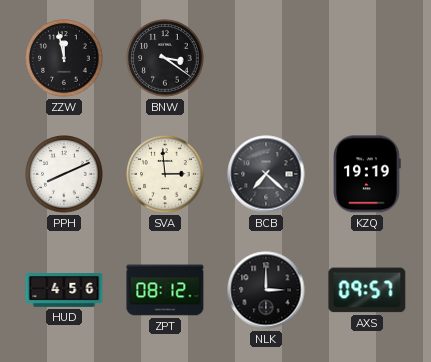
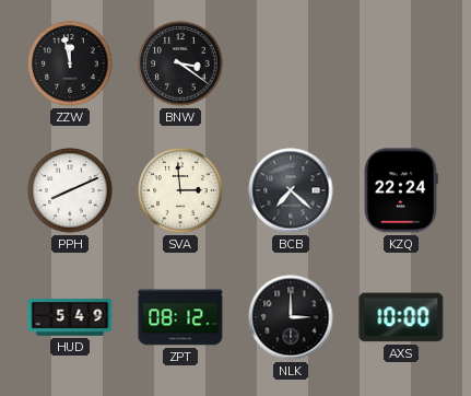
KZQ: 19:19 -> 22:24
HUD: 4:56 -> 5:49
AXS: 09:57 -> 10:00
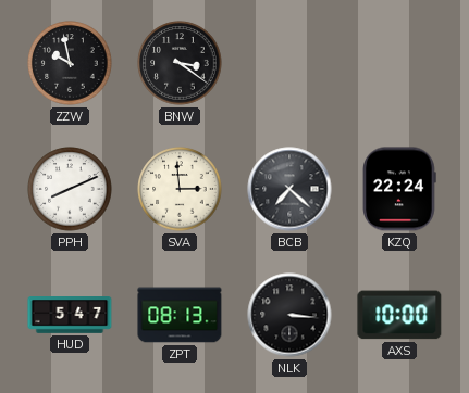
ZZW: 11:58 -> 9:58
HUD: 5:49 -> 5:47
ZPT: 08:12 -> 08:13
NLK: 3:00 -> 3:16
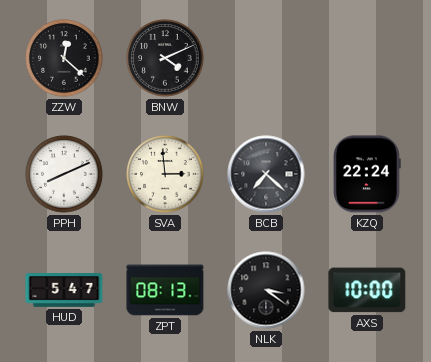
ZZW: 9:58 -> 12:22
BNW: 3:21 -> 4:11
NLK: 3:16 -> 3:21
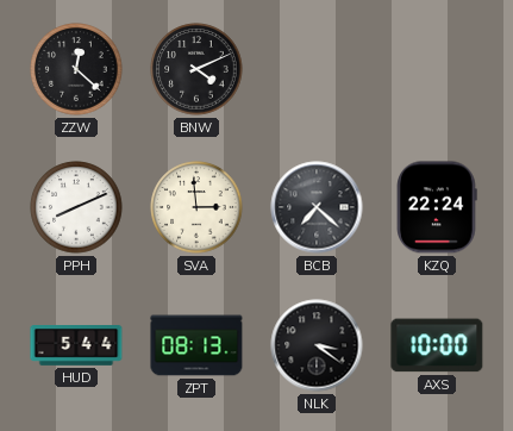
HUD: 5:47 -> 5:44
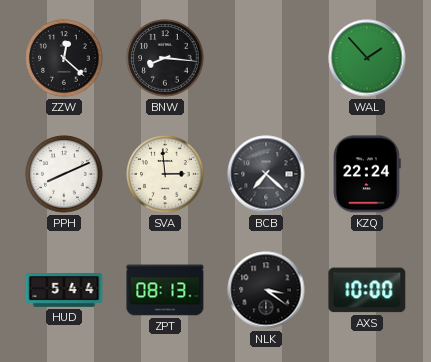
BNW: 4:11 -> 8:16
WAL: none -> 1:53
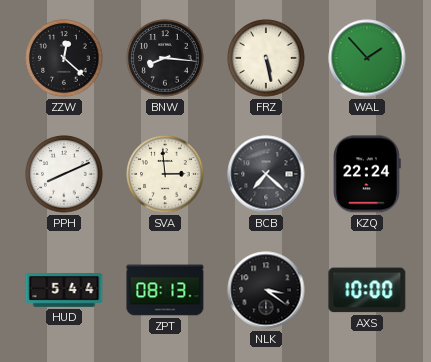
FRZ: none -> 5:28
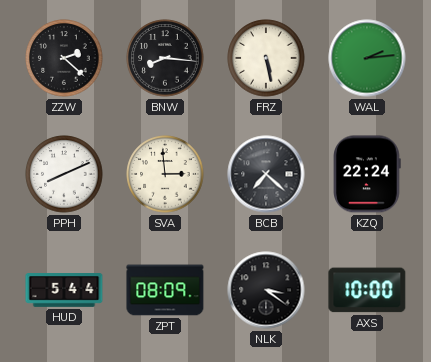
ZZW: 12:22 -> 2:22
WAL: 1:53 -> 2:14
ZPT: 08:13 -> 08:09
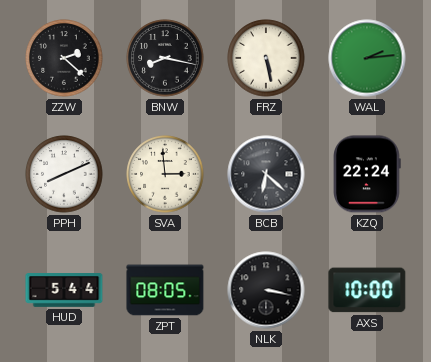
BNW: 8:16 -> 8:17
BCB: 7:22 -> 6:22
ZPT: 08:09 -> 08:05
NLK: 3:21 -> 3:17
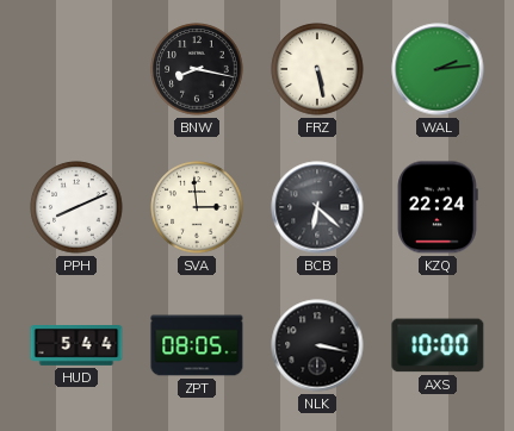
ZZW: 2:22 -> none
